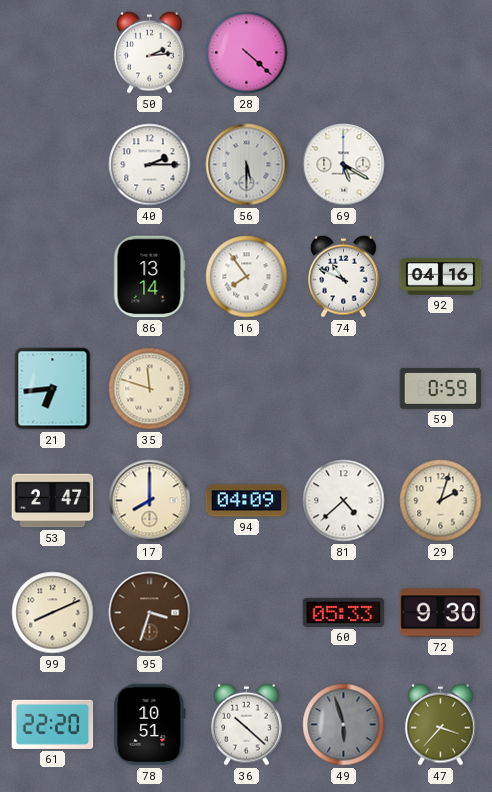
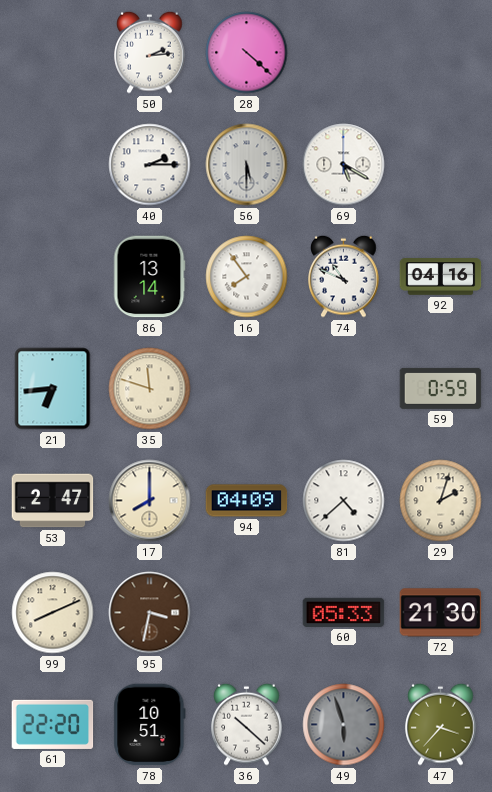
95: 3:33 -> 3:32
72: 9:30 -> 21:30
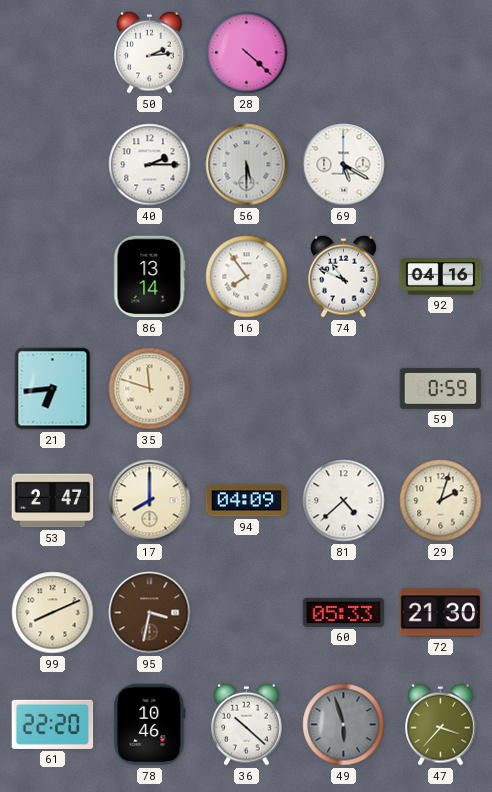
78: 10:51 -> 10:46
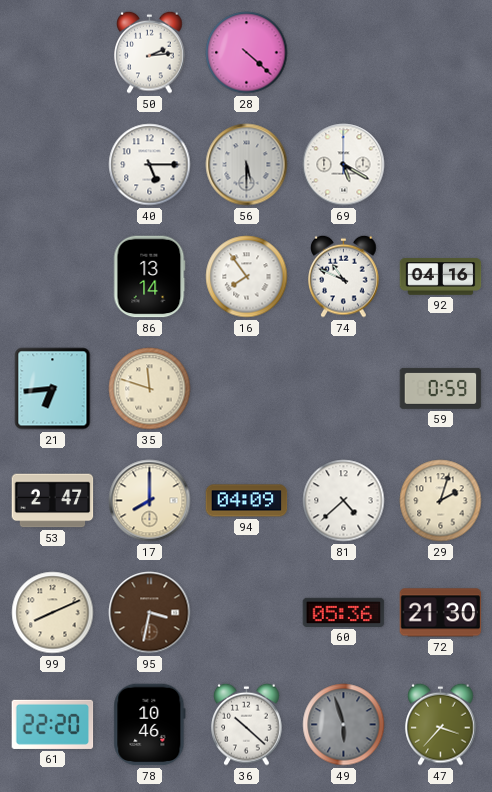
40: 2:15 -> 5:15
60: 05:33 -> 05:36
